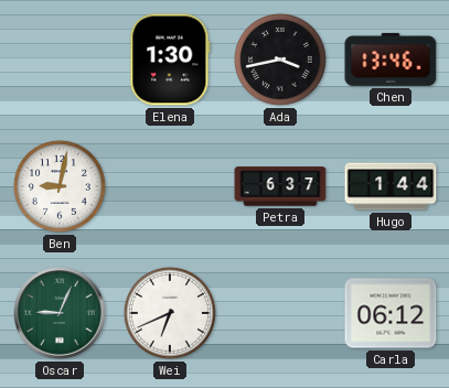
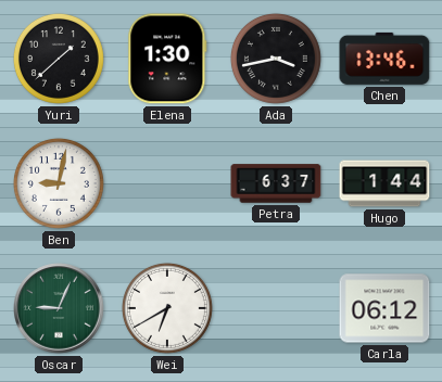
Yuri: none -> 1:38
Wei: 6:41 -> 6:40
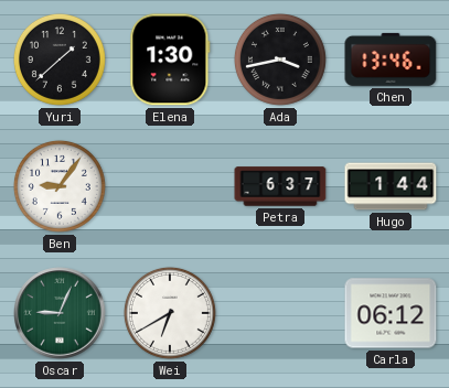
Ben: 9:02 -> 9:06
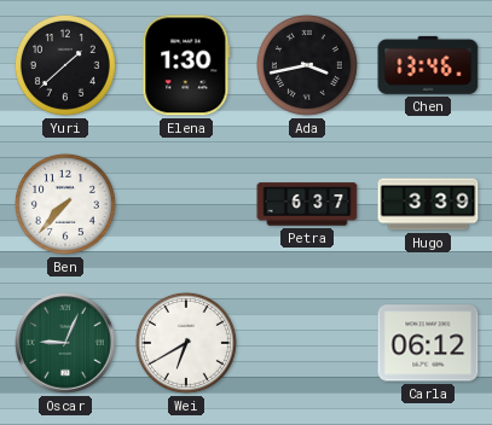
Ben: 9:06 -> 7:37
Hugo: 1:44 -> 3:39
